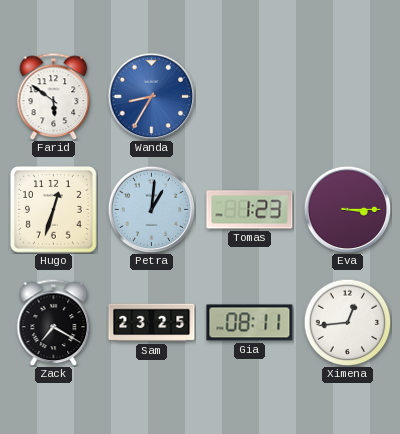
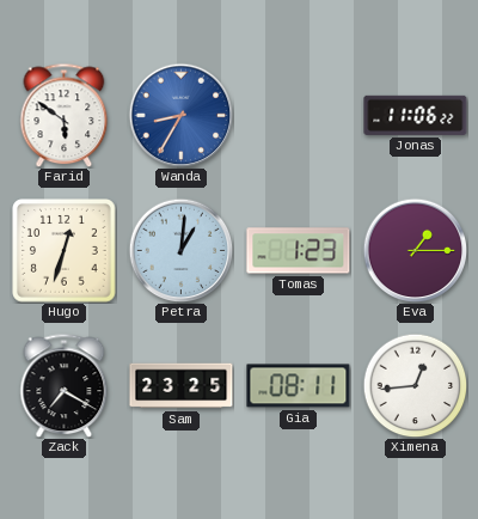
Jonas: none -> 11:06
Eva: 3:15 -> 1:15
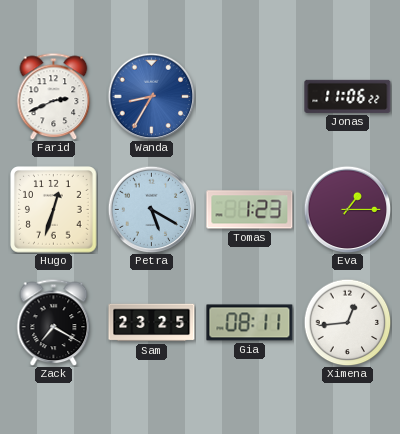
Farid: 5:51 -> 2:41
Petra: 1:01 -> 5:20
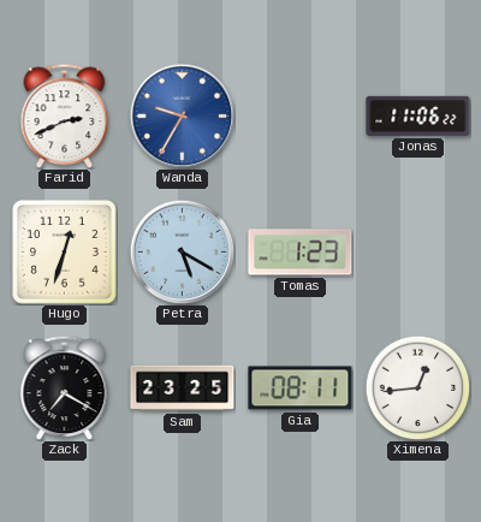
Wanda: 8:35 -> 9:35
Eva: 1:15 -> none
